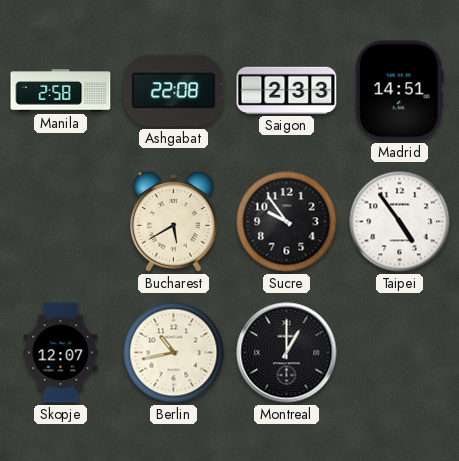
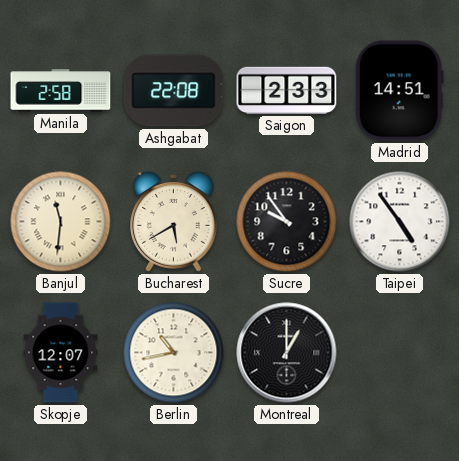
Banjul: none -> 11:31
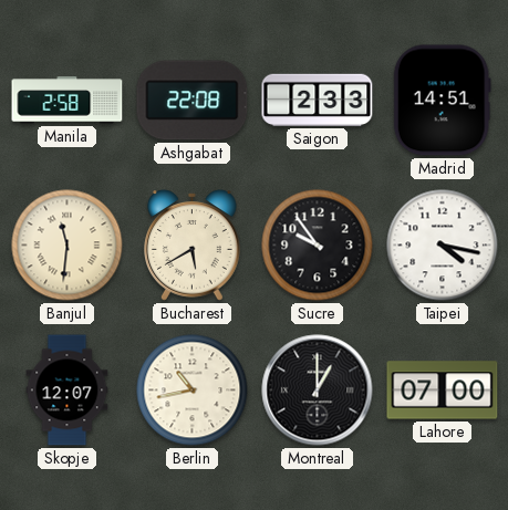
Taipei: 4:54 -> 4:17
Lahore: none -> 07:00
